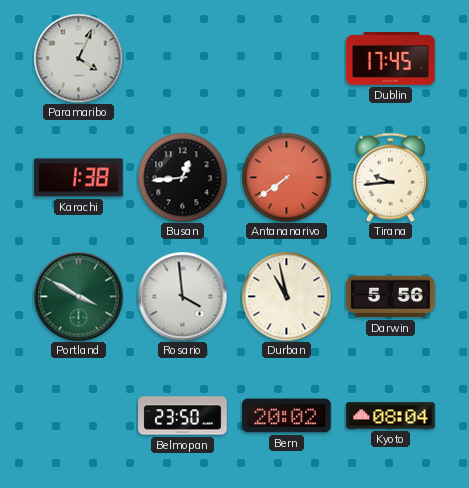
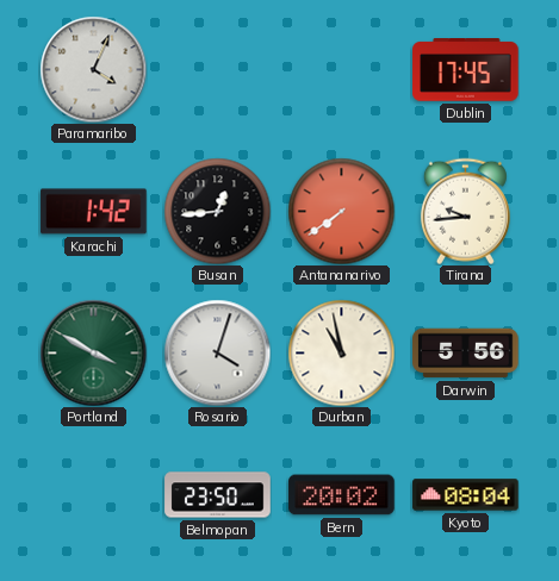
Karachi: 1:38 -> 1:42
Rosario: 3:59 -> 4:03
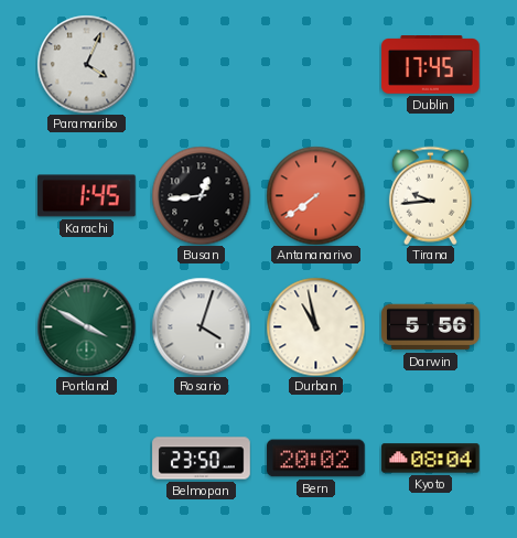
Karachi: 1:42 -> 1:45
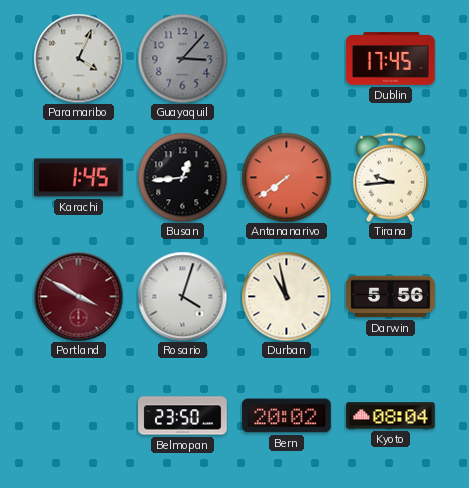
Guayaquil: none -> 3:07
Portland dial: green -> burgundy
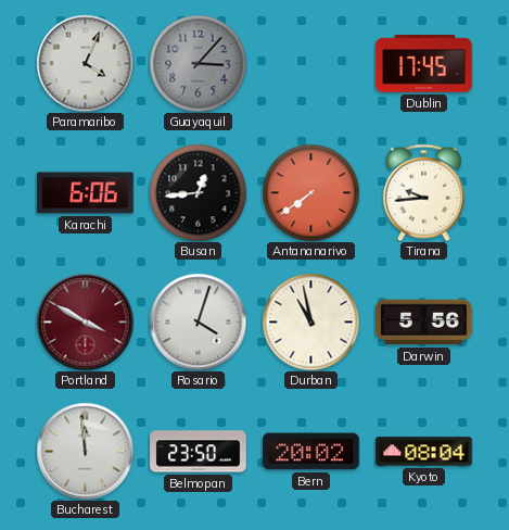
Karachi: 1:45 -> 6:06
Bucharest: none -> 11:59
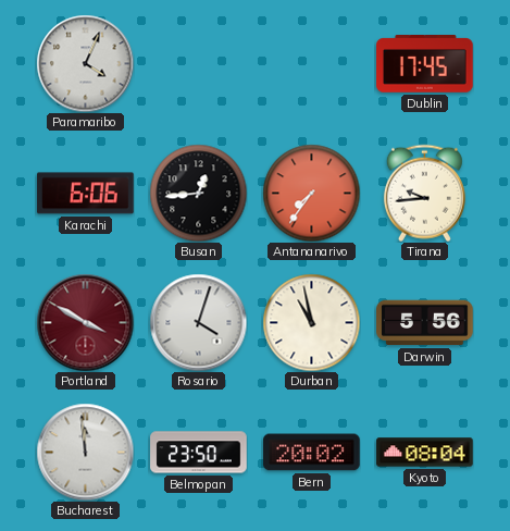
Guayaquil: 3:07 -> none
Antananarivo: 7:39 -> 7:36
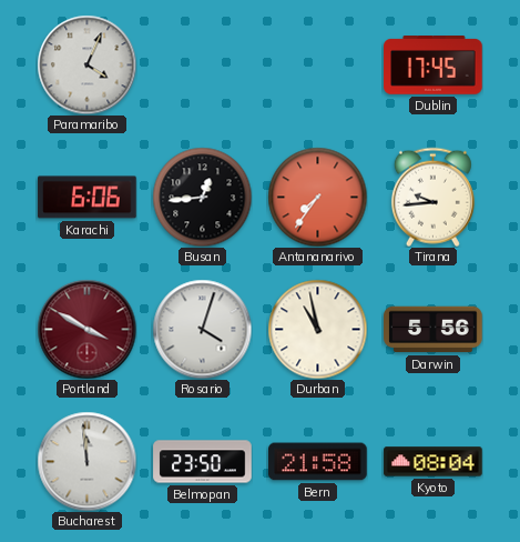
Bern: 20:02 -> 21:58
